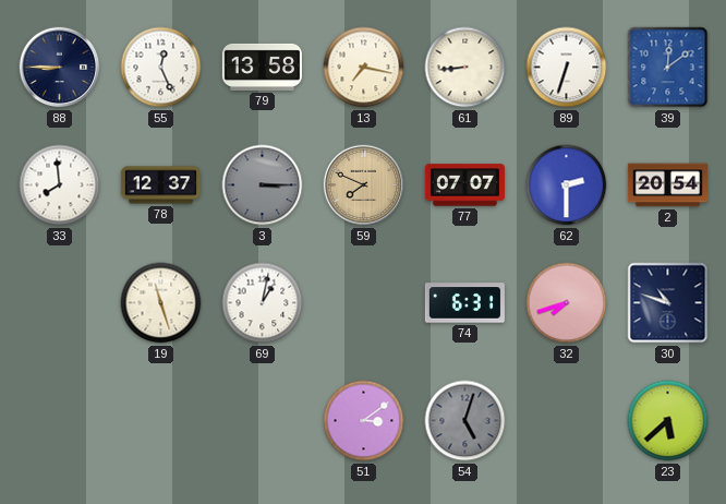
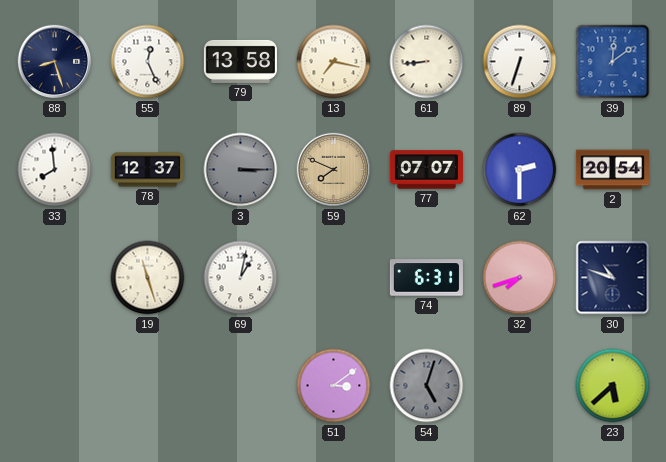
88: 8:45 -> 8:27
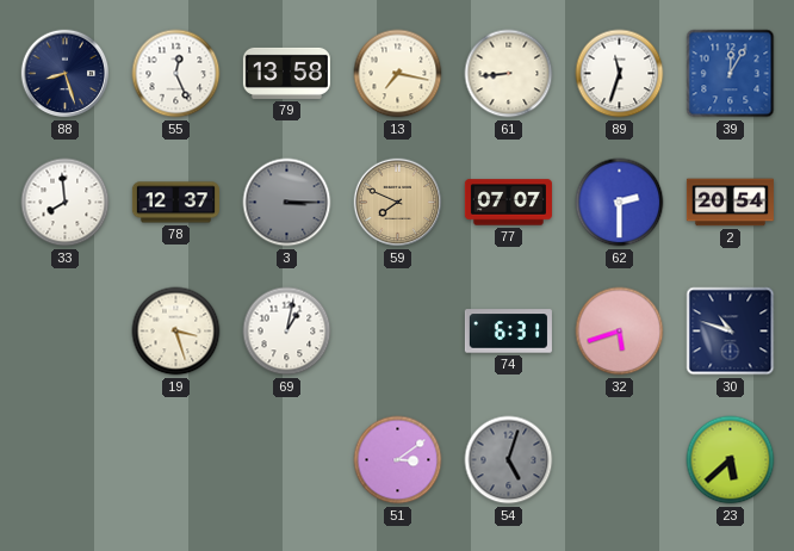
89: 6:33 -> 11:33
39: 12:09 -> 12:05
19: 11:27 -> 3:27
32: 7:42 -> 5:42
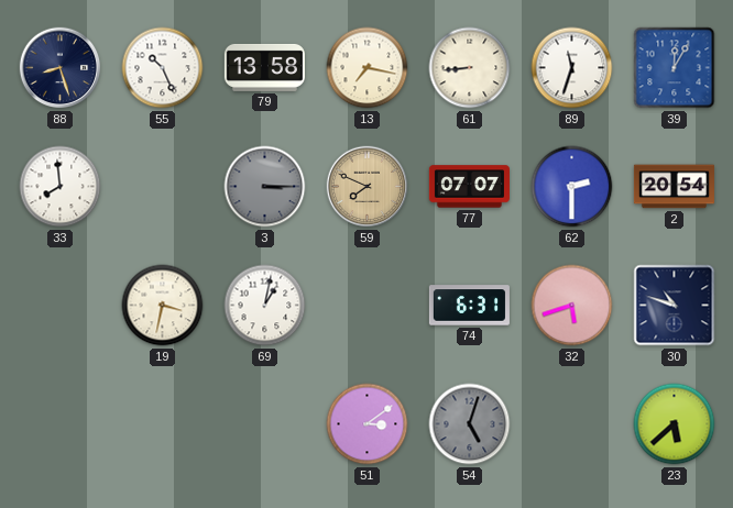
55: 12:26 -> 10:26
78: 12:37 -> none
19: 3:27 -> 3:32
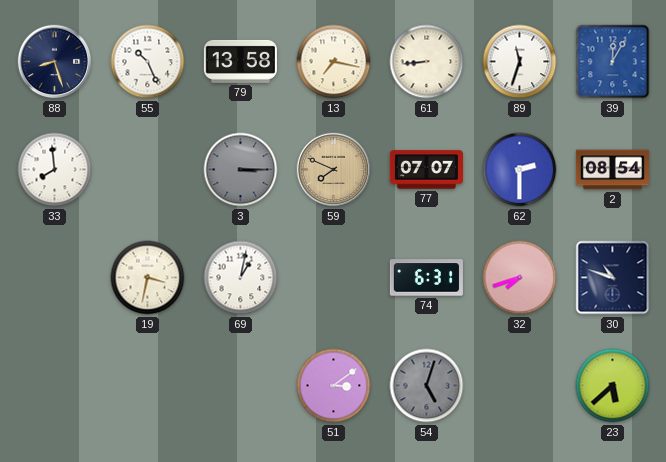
2: 20:54 -> 08:54
32: 5:42 -> 7:42
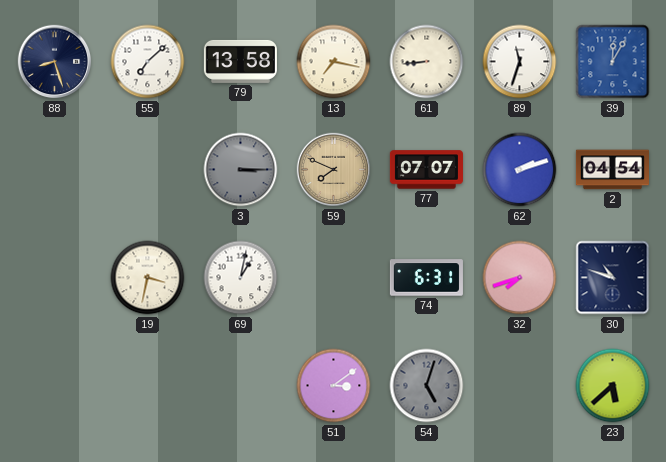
55: 10:26 -> 7:08
33: 7:59 -> none
62: 2:30 -> 2:12
2: 08:54 -> 04:54
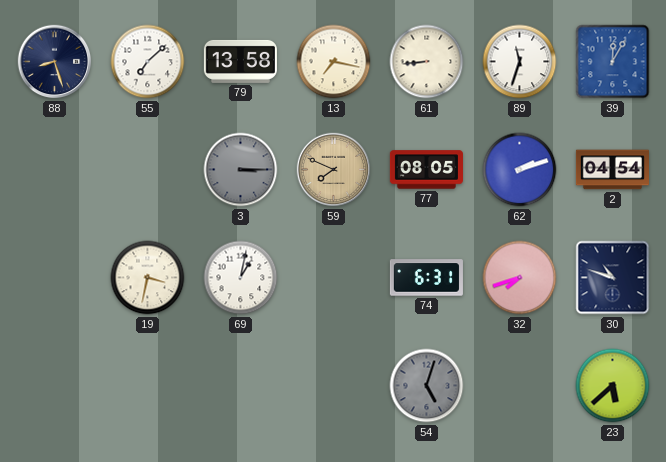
77: 07:07 -> 08:05
51: 3:09 -> none
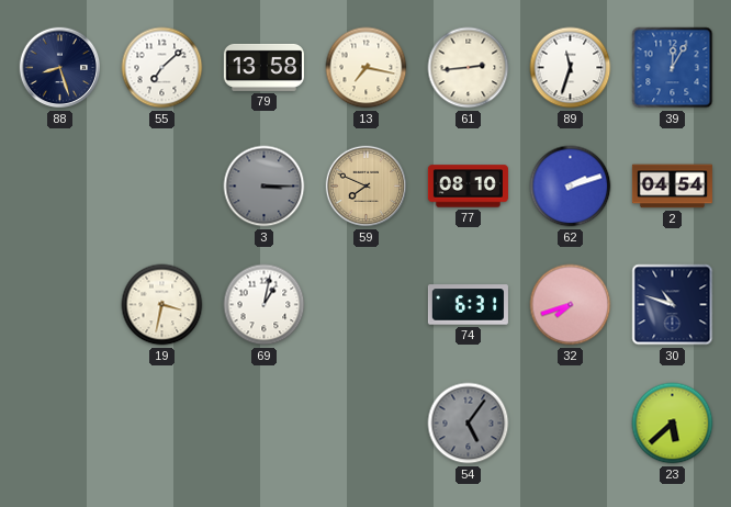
61: 8:44 -> 2:44
77: 08:05 -> 08:10
54: 5:03 -> 5:06
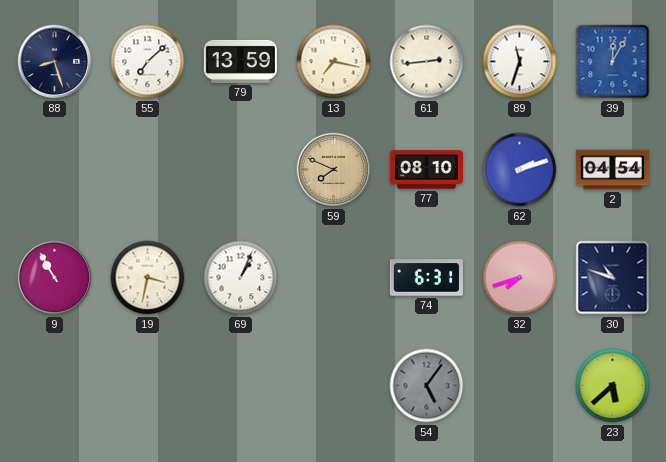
79: 13:58 -> 13:59
3: 3:15 -> none
9: none -> 10:55
69: 1:02 -> 1:04
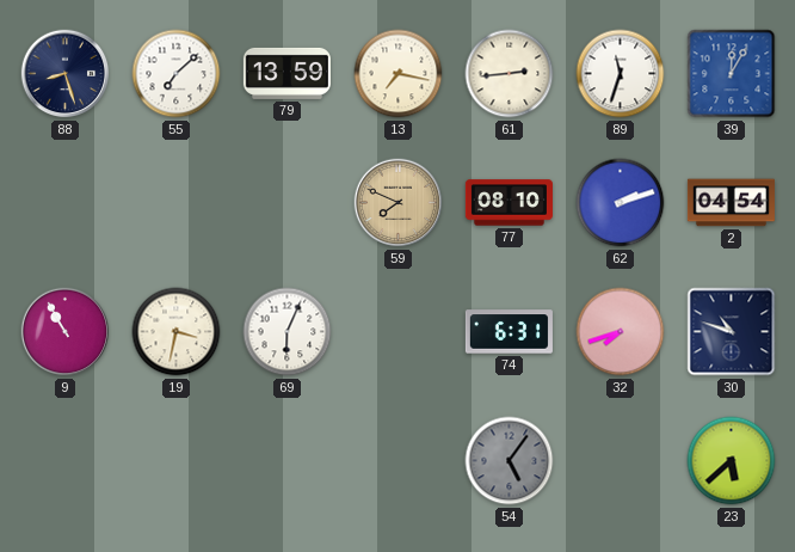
69: 1:04 -> 6:04
